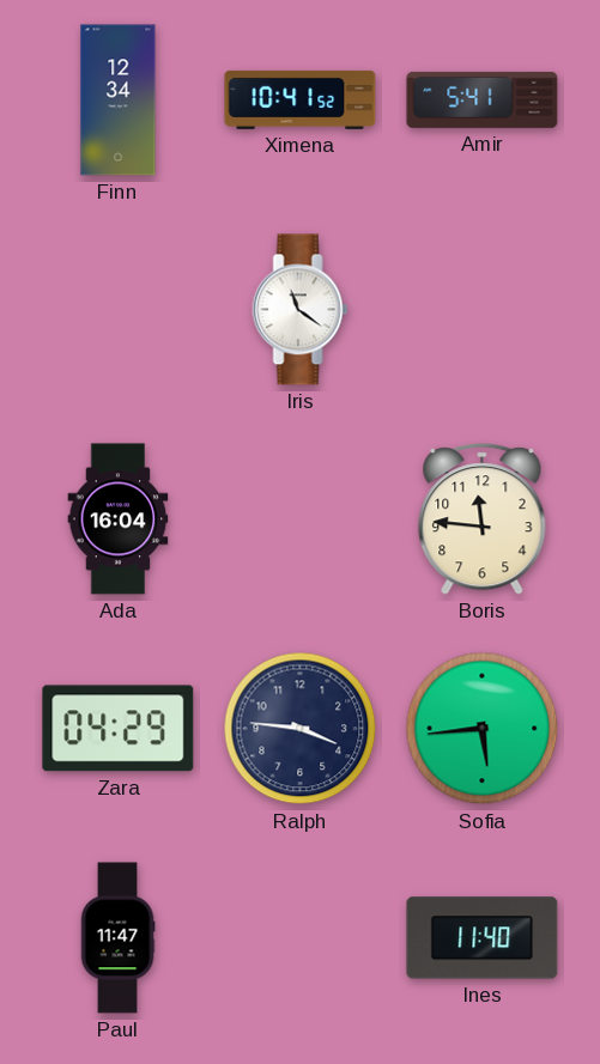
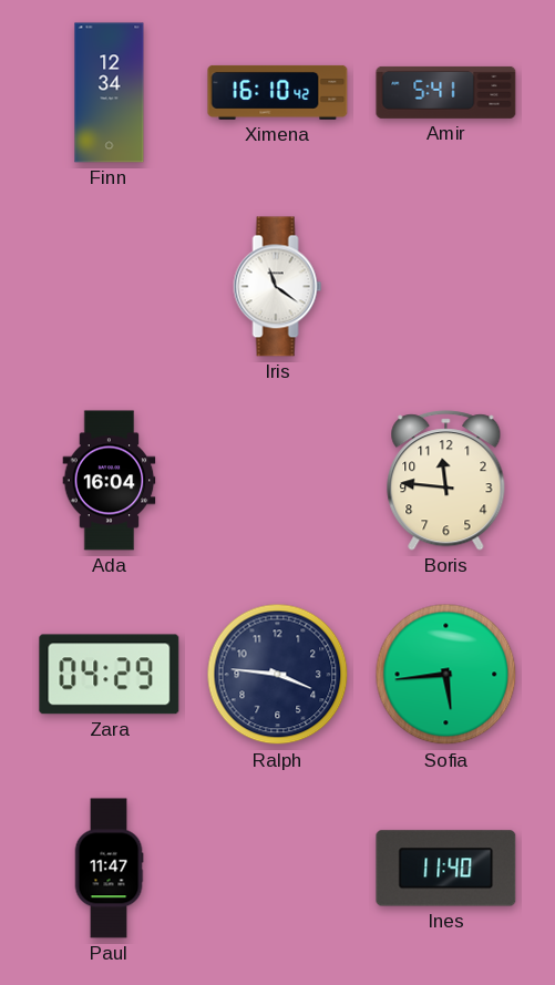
Ximena: 10:41 -> 16:10
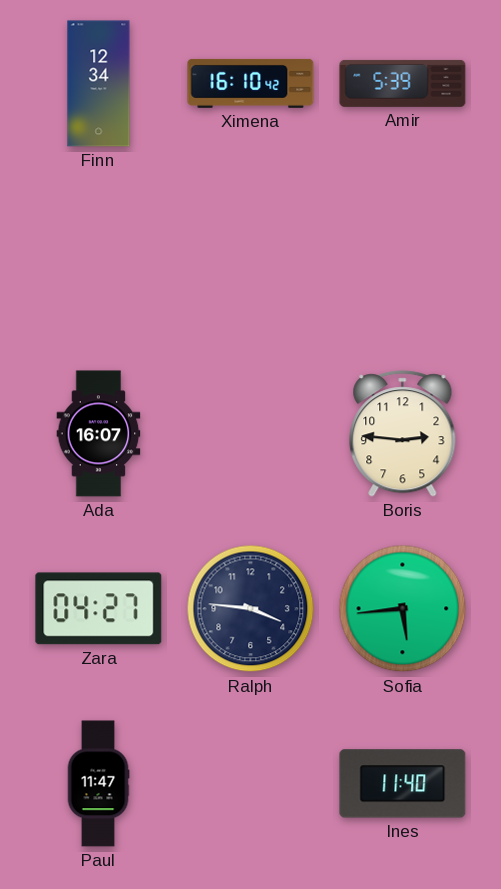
Amir: 5:41 -> 5:39
Iris: 11:21 -> none
Ada: 16:04 -> 16:07
Boris: 11:46 -> 2:46
Zara: 04:29 -> 04:27
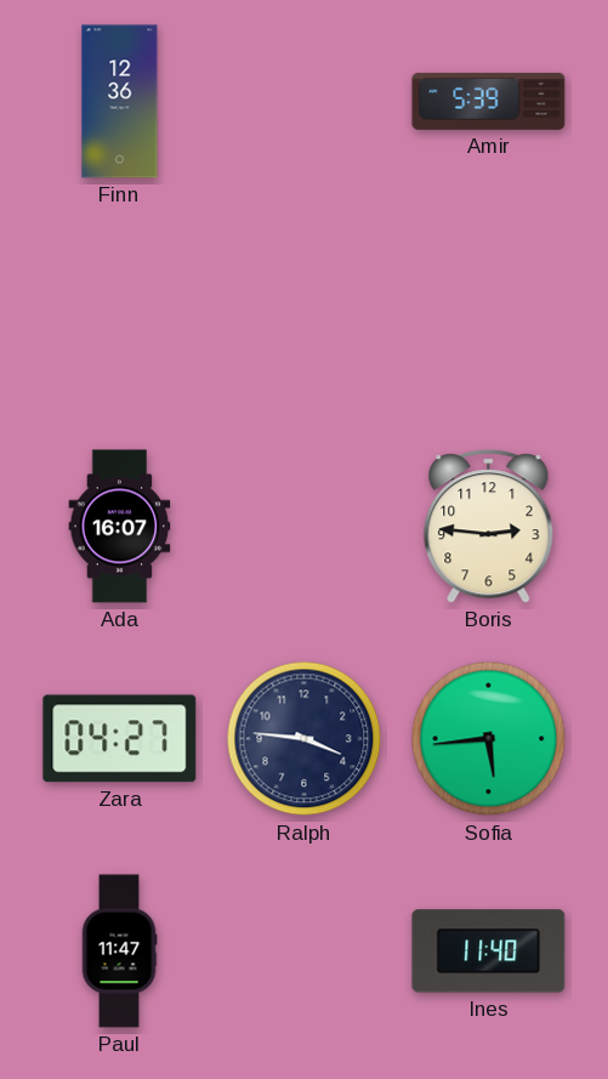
Finn: 12:34 -> 12:36
Ximena: 16:10 -> none
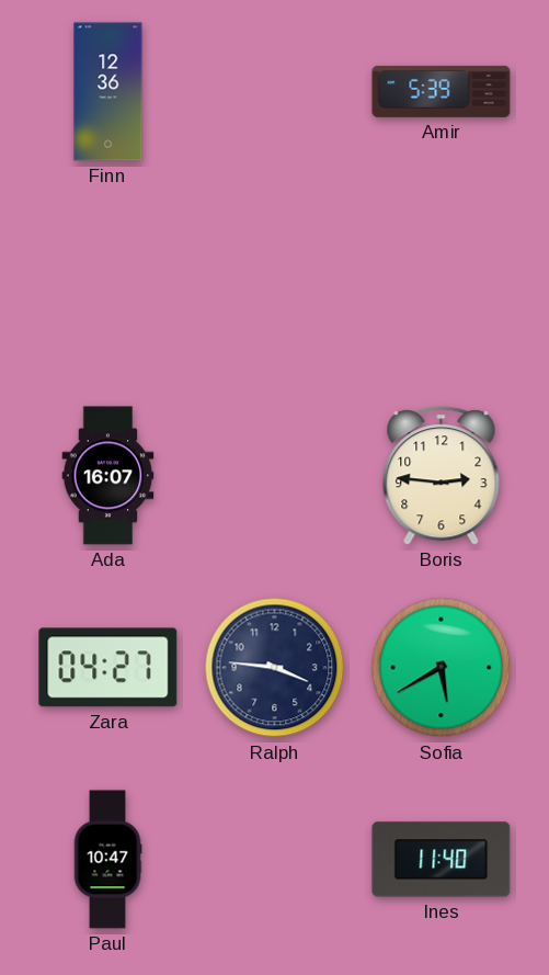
Sofia: 5:44 -> 5:40
Paul: 11:47 -> 10:47
